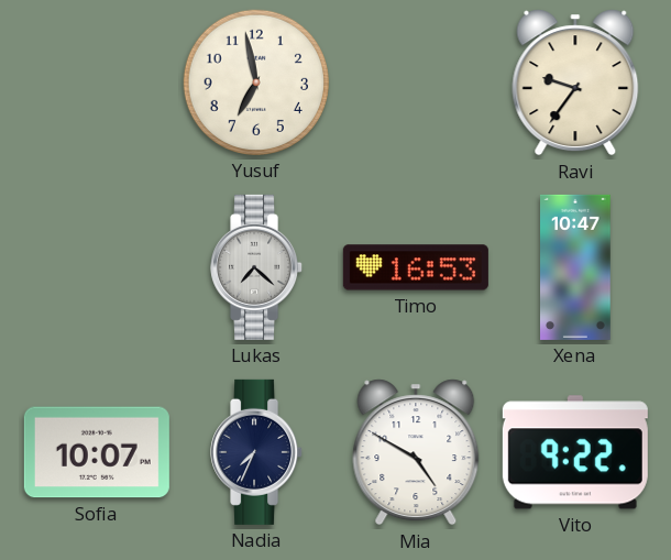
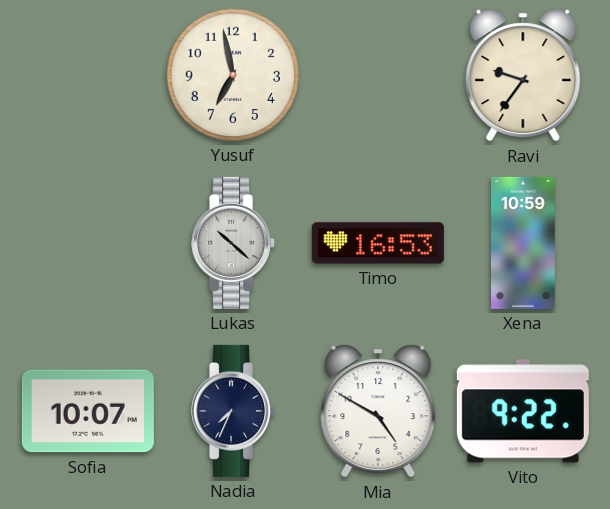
Lukas: 7:22 -> 10:22
Xena: 10:47 -> 10:59
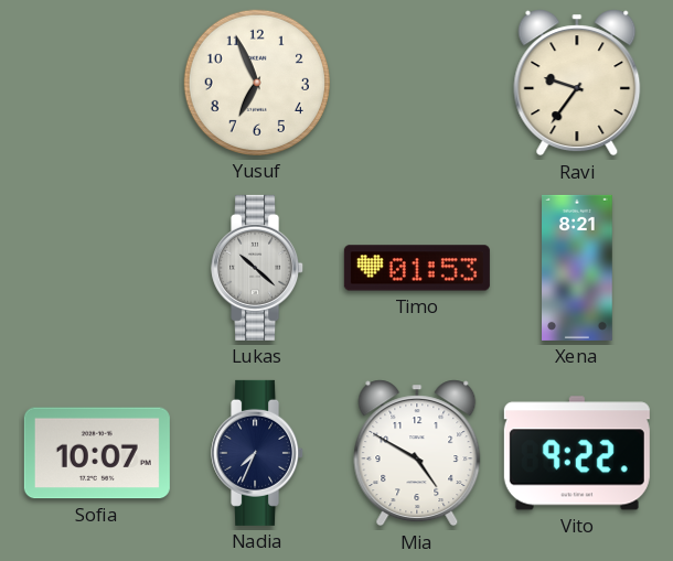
Yusuf: 6:58 -> 6:56
Timo: 16:53 -> 01:53
Xena: 10:59 -> 8:21
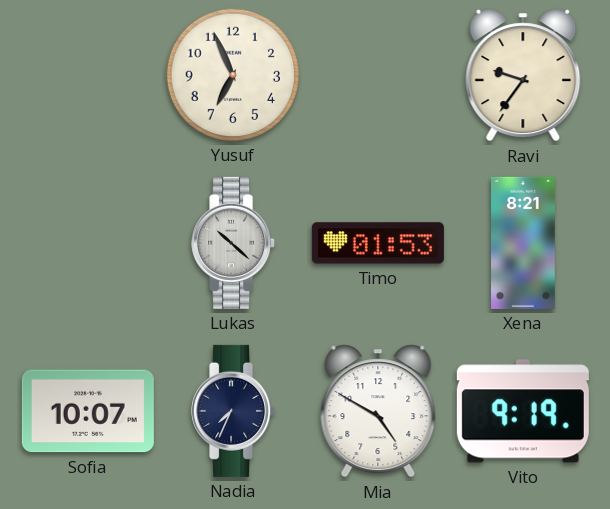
Vito: 9:22 -> 9:19
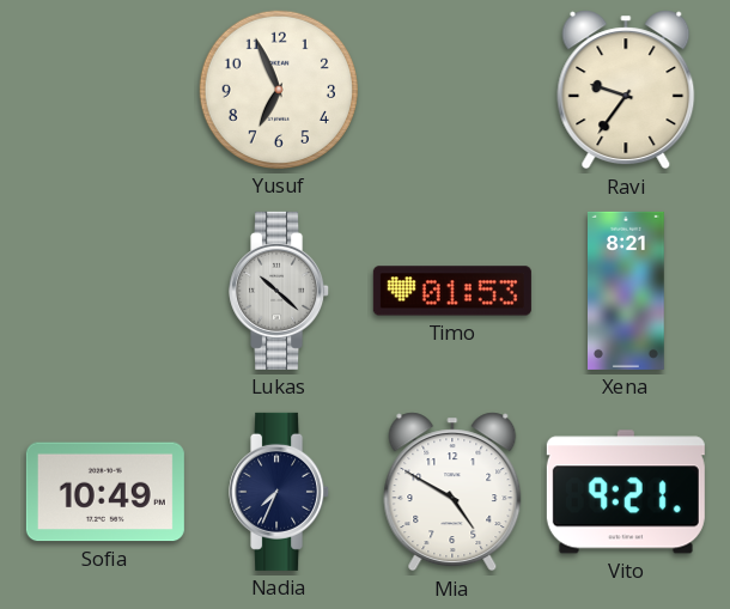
Sofia: 10:07 -> 10:49
Vito: 9:19 -> 9:21
